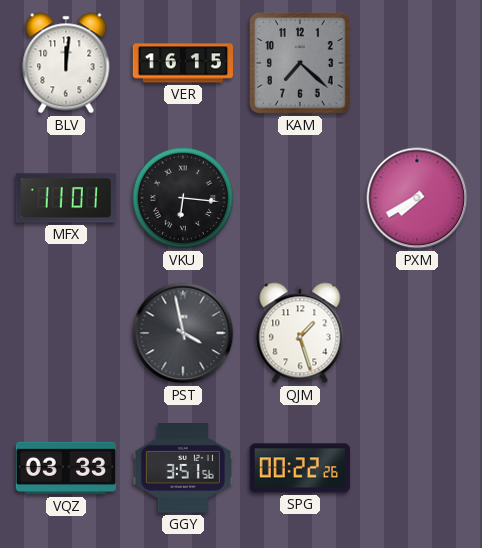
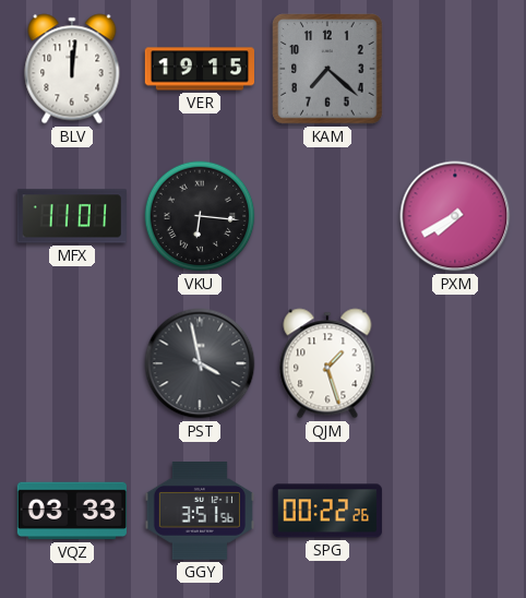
VER: 16:15 -> 19:15
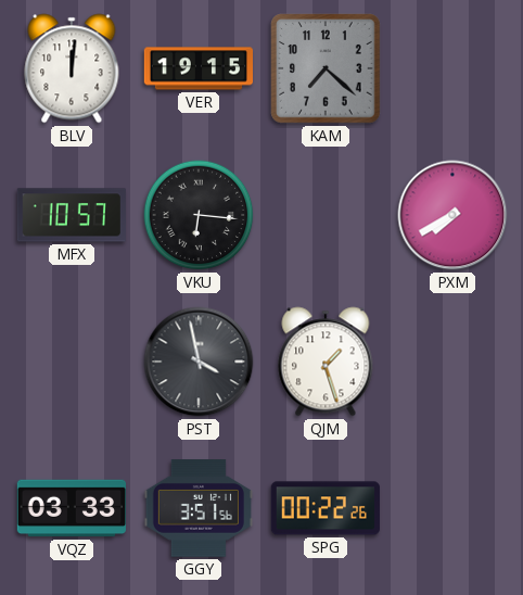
MFX: 11:01 -> 10:57
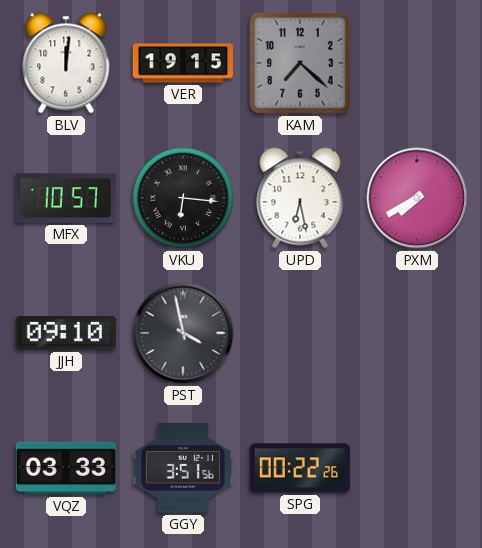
UPD: none -> 6:28
JJH: none -> 09:10
QJM: 1:27 -> none
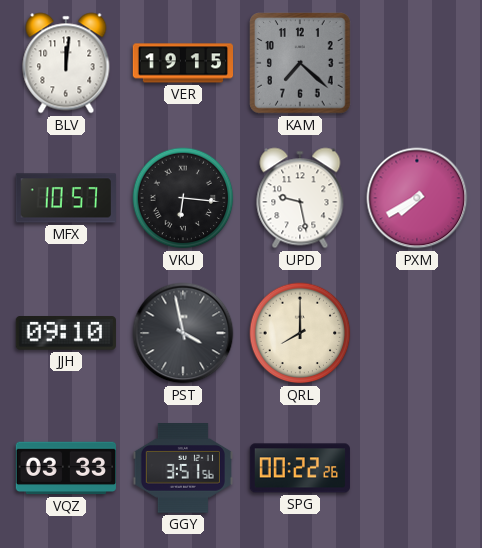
UPD: 6:28 -> 9:28
QRL: none -> 8:00
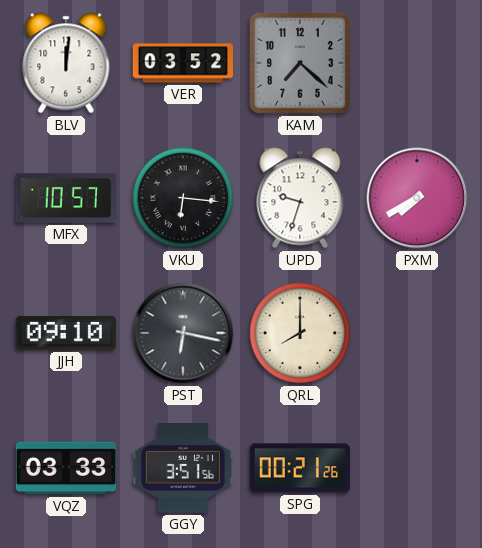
VER: 19:15 -> 03:52
UPD: 9:28 -> 9:33
PST: 3:58 -> 6:17
SPG: 00:22 -> 00:21
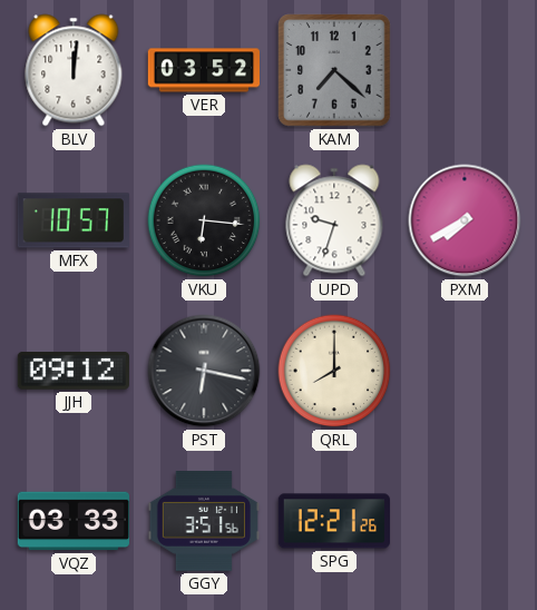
JJH: 09:10 -> 09:12
SPG: 00:21 -> 12:21
